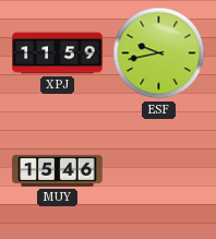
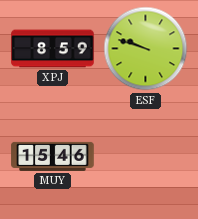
XPJ: 11:59 -> 8:59
ESF: 9:43 -> 9:48
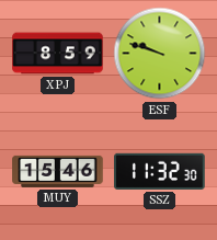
SSZ: none -> 11:32
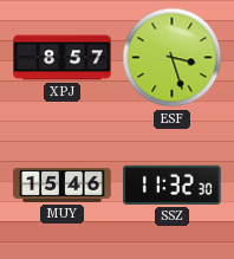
XPJ: 8:59 -> 8:57
ESF: 9:48 -> 3:27
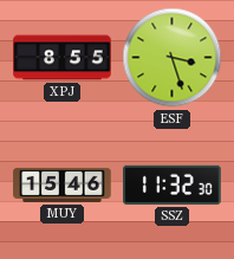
XPJ: 8:57 -> 8:55
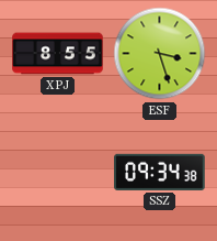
MUY: 15:46 -> none
SSZ: 11:32 -> 09:34
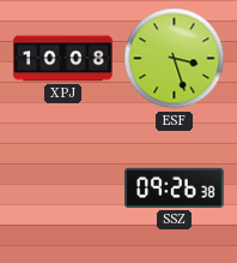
XPJ: 8:55 -> 10:08
SSZ: 09:34 -> 09:26
